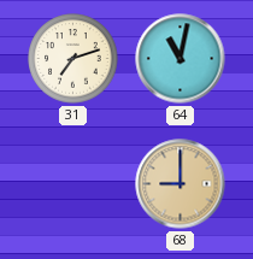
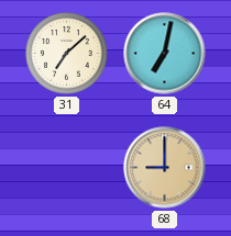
31: 7:12 -> 7:08
64: 11:02 -> 7:02
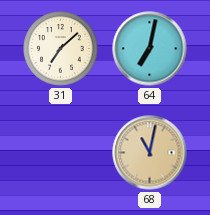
68: 9:00 -> 11:02
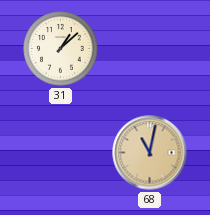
31: 7:08 -> 1:08
64: 7:02 -> none
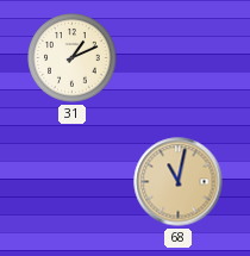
31: 1:08 -> 1:11
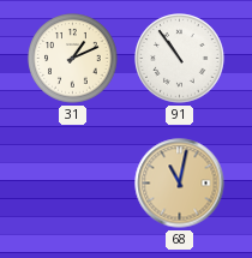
91: none -> 10:54
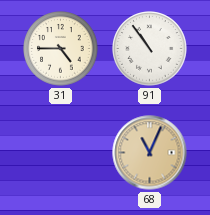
31: 1:11 -> 4:45
68: 11:02 -> 11:04
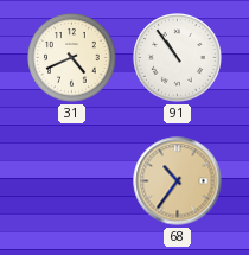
31: 4:45 -> 4:41
68: 11:04 -> 10:36
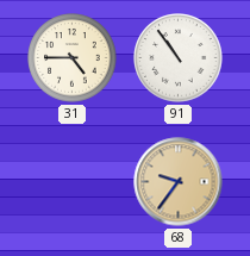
31: 4:41 -> 4:45
68: 10:36 -> 9:36
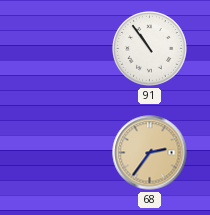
31: 4:45 -> none
68: 9:36 -> 2:36
